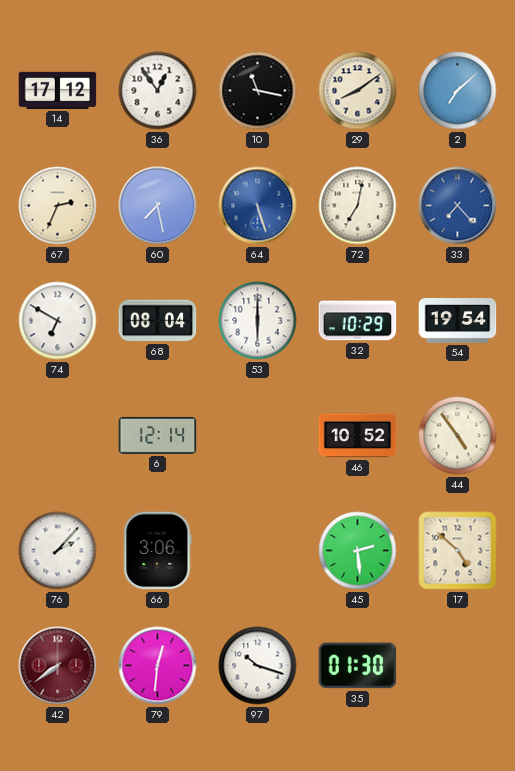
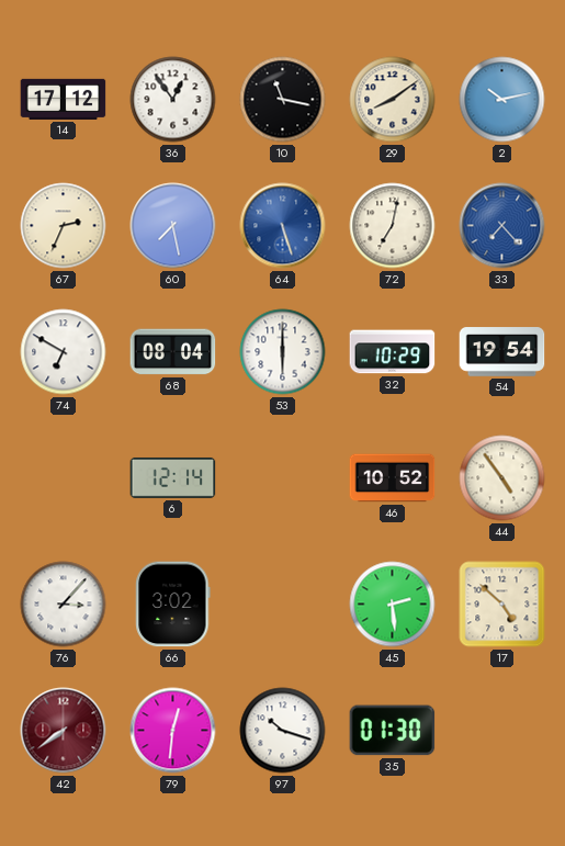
2: 7:08 -> 10:13
76: 2:07 -> 3:07
66: 3:06 -> 3:02
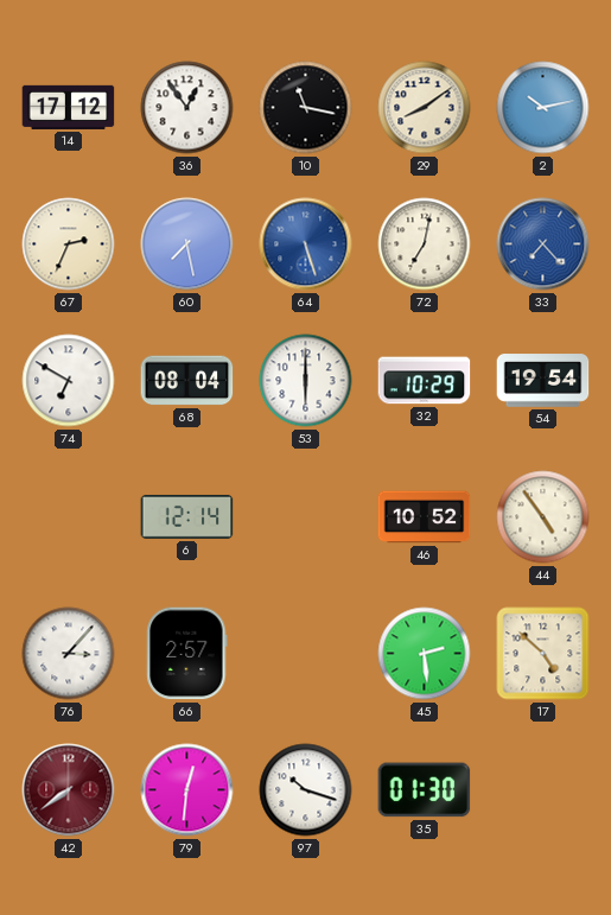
66: 3:02 -> 2:57
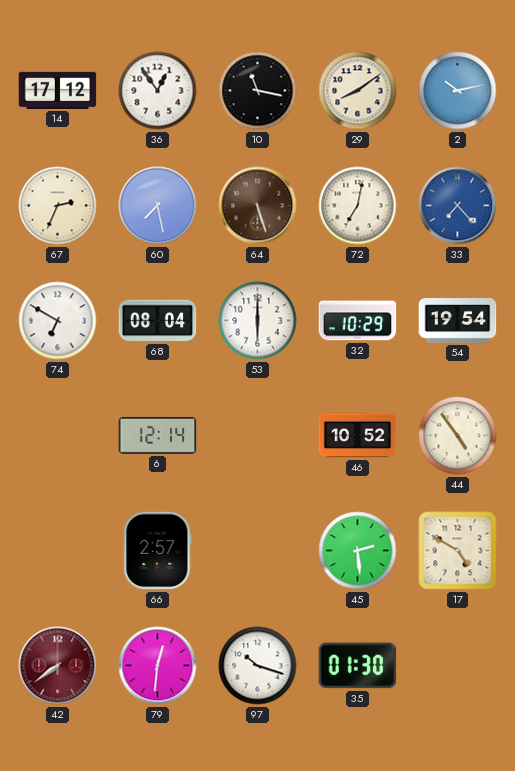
64 dial: blue -> brown
76: 3:07 -> none
17: 4:52 -> 4:50
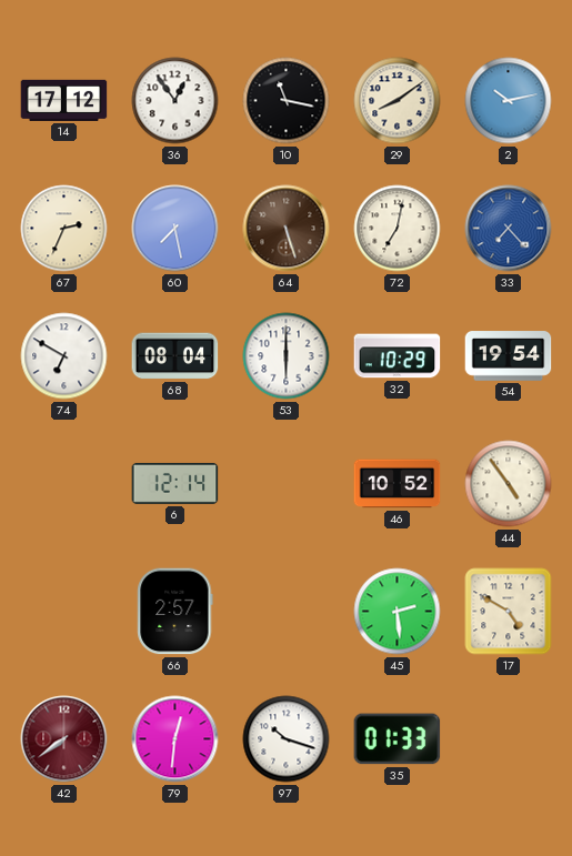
35: 01:30 -> 01:33
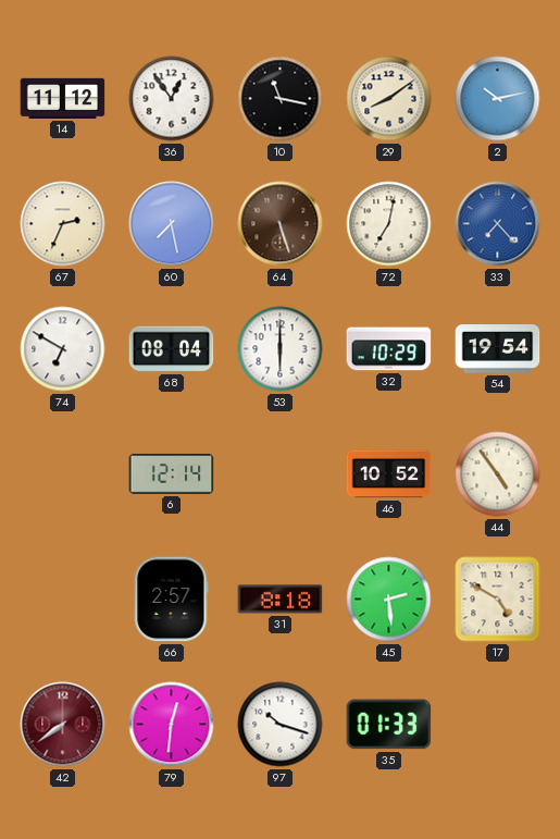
14: 17:12 -> 11:12
31: none -> 8:18
